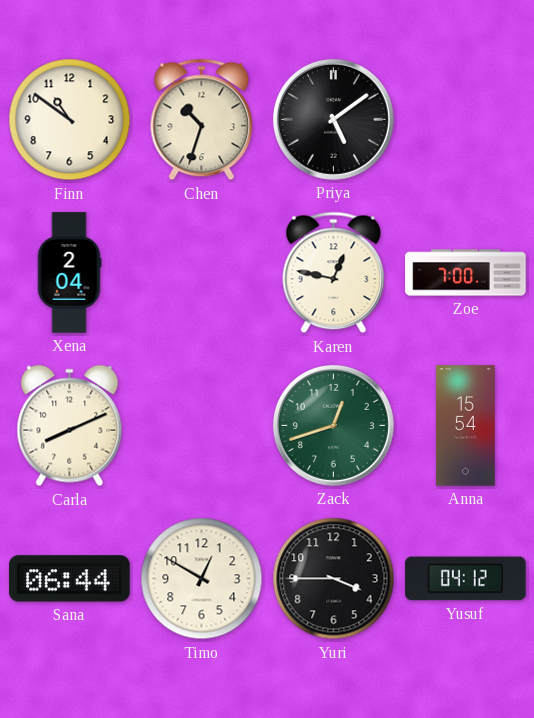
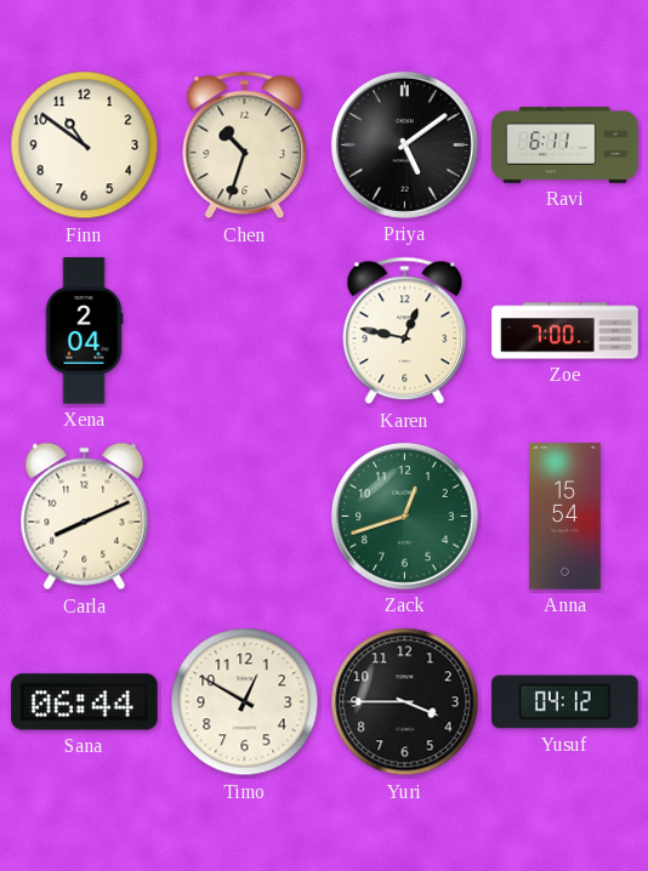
Ravi: none -> 6:11
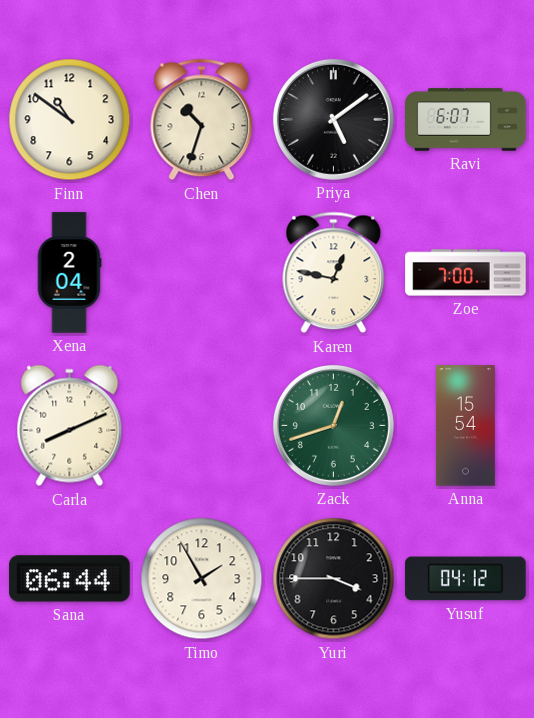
Ravi: 6:11 -> 6:07
Timo: 12:50 -> 1:55
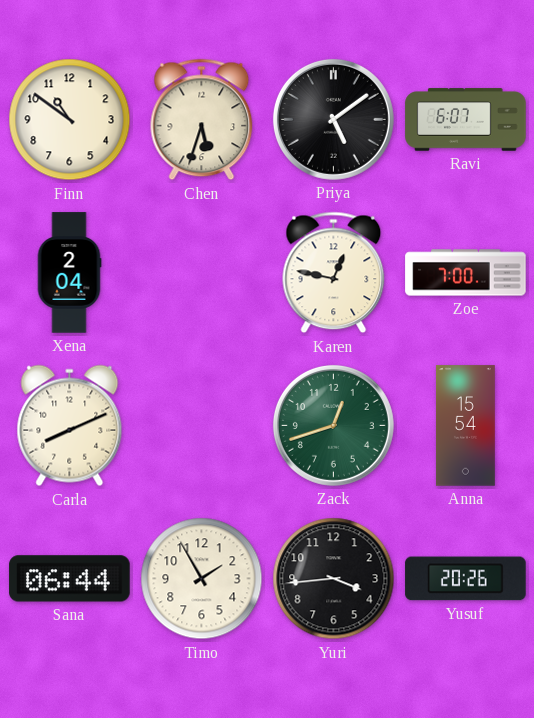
Chen: 10:33 -> 5:33
Yuri: 3:45 -> 3:44
Yusuf: 04:12 -> 20:26
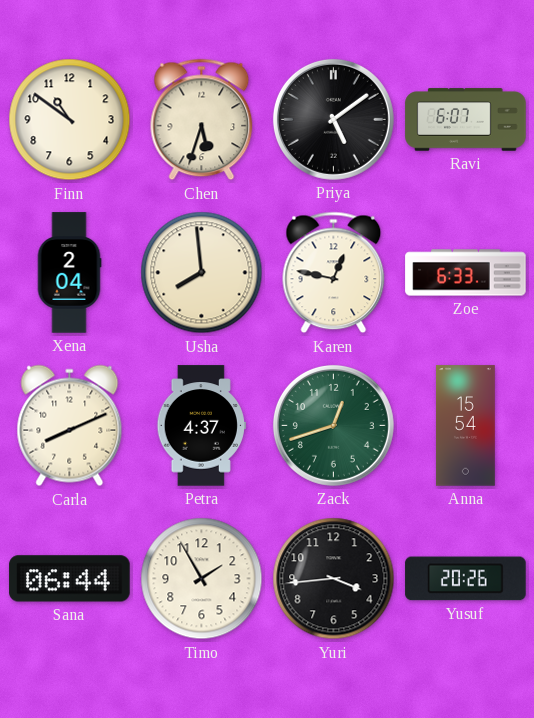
Usha: none -> 7:59
Zoe: 7:00 -> 6:33
Petra: none -> 4:37
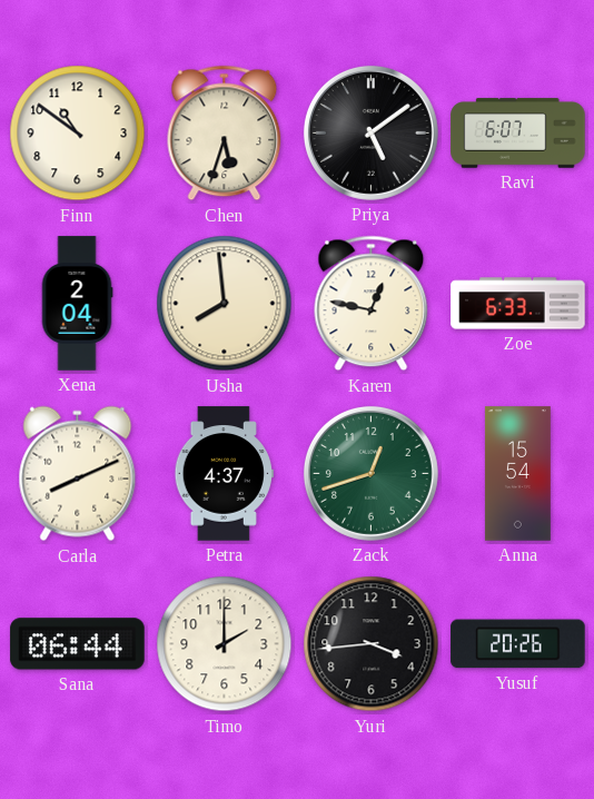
Timo: 1:55 -> 2:00
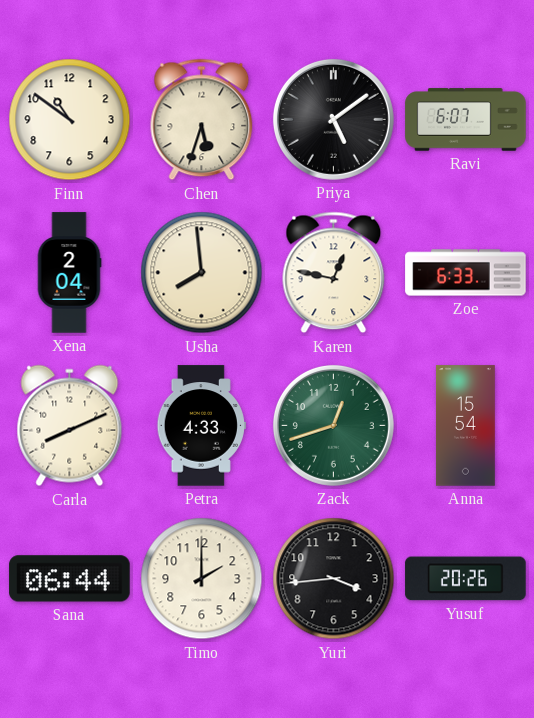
Petra: 4:37 -> 4:33
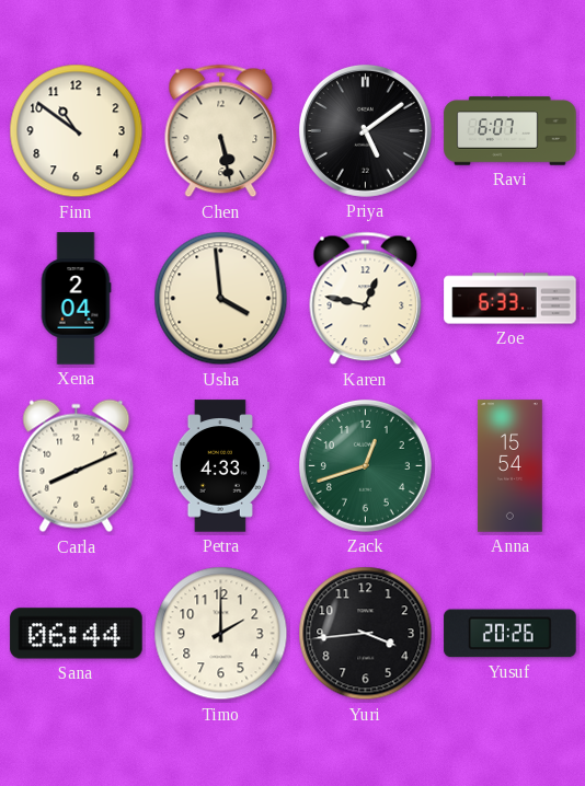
Chen: 5:33 -> 5:28
Usha: 7:59 -> 3:59
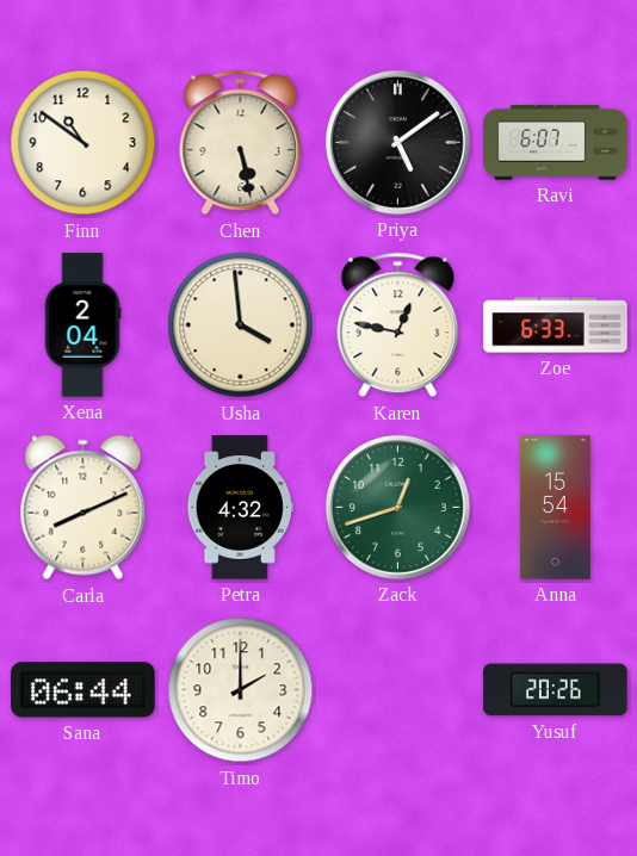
Petra: 4:33 -> 4:32
Yuri: 3:44 -> none
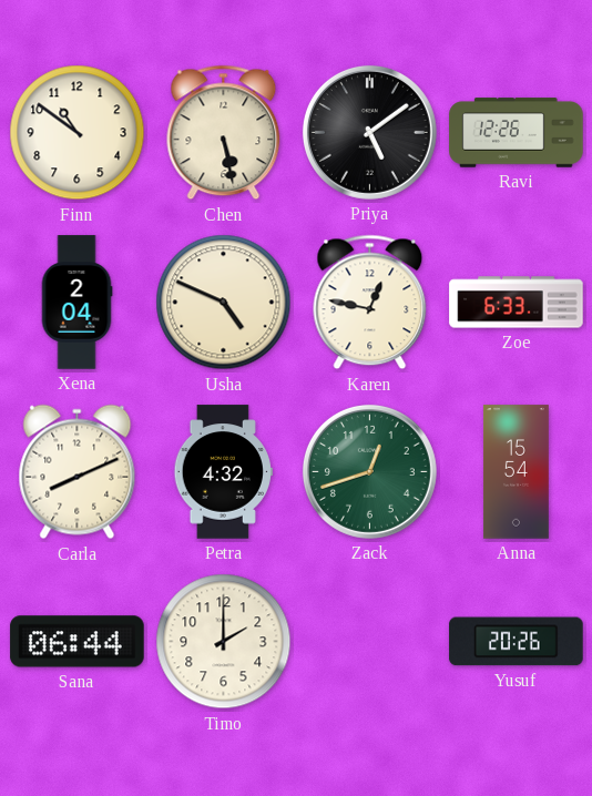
Ravi: 6:07 -> 12:26
Usha: 3:59 -> 4:49
